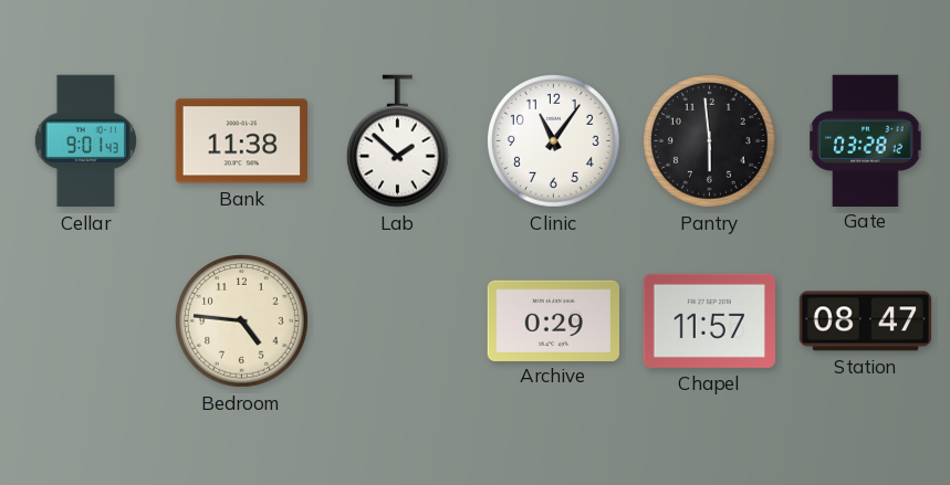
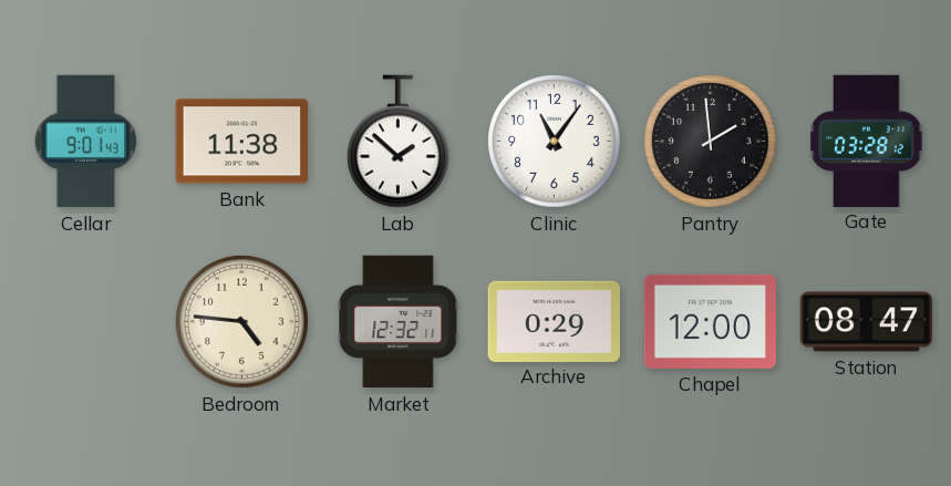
Pantry: 5:59 -> 1:59
Market: none -> 12:32
Chapel: 11:57 -> 12:00
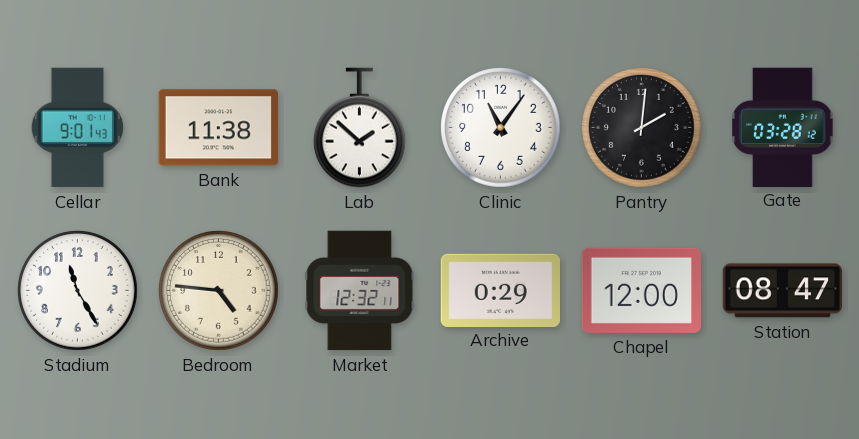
Pantry: 1:59 -> 2:01
Stadium: none -> 11:25
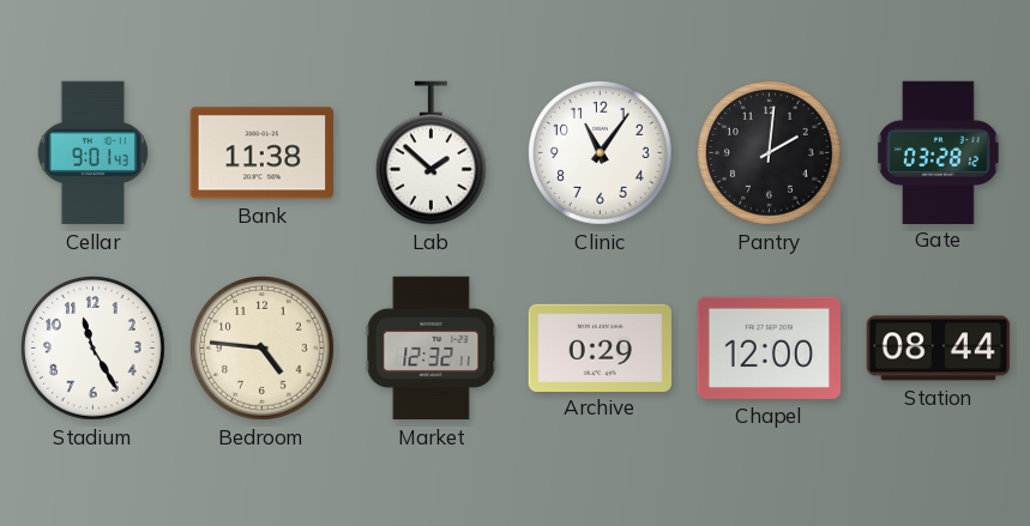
Station: 08:47 -> 08:44
